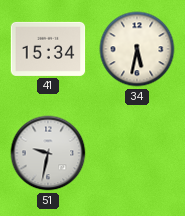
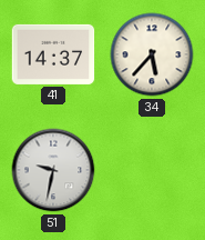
41: 15:34 -> 14:37
34: 5:32 -> 5:37
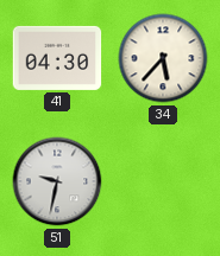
41: 14:37 -> 04:30
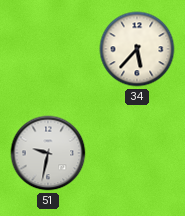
41: 04:30 -> none
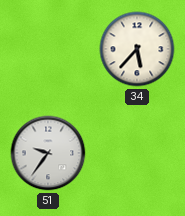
51: 9:32 -> 9:36
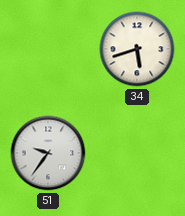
34: 5:37 -> 5:42
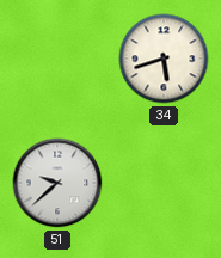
51: 9:36 -> 9:38
